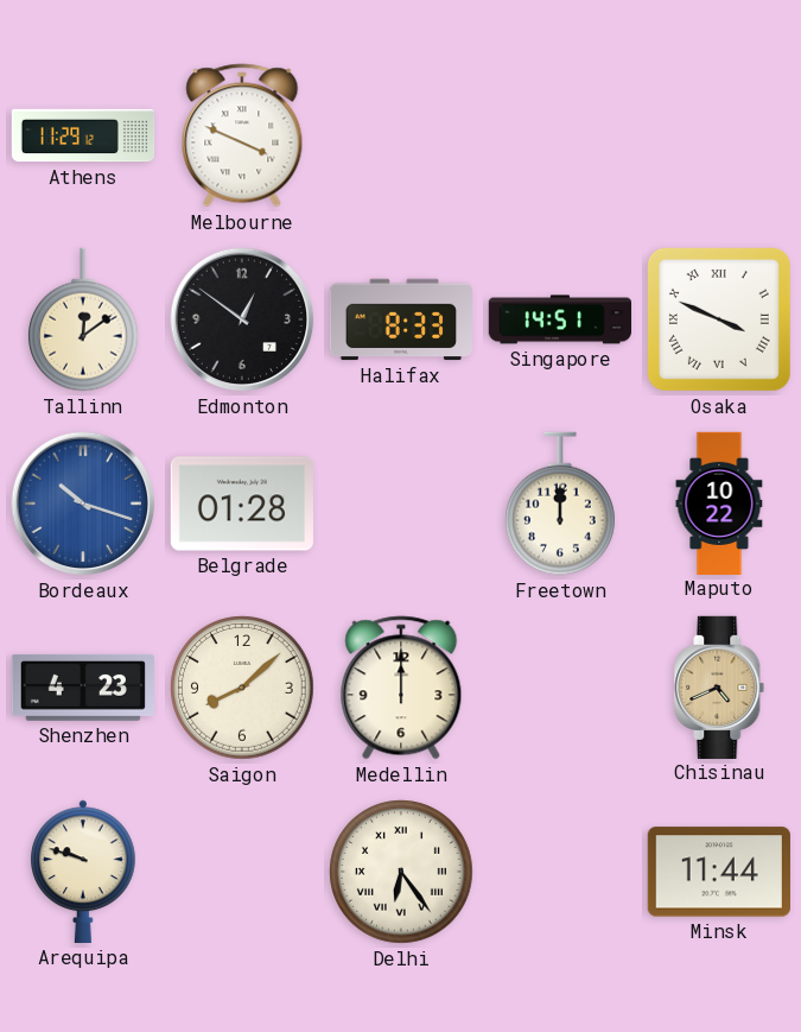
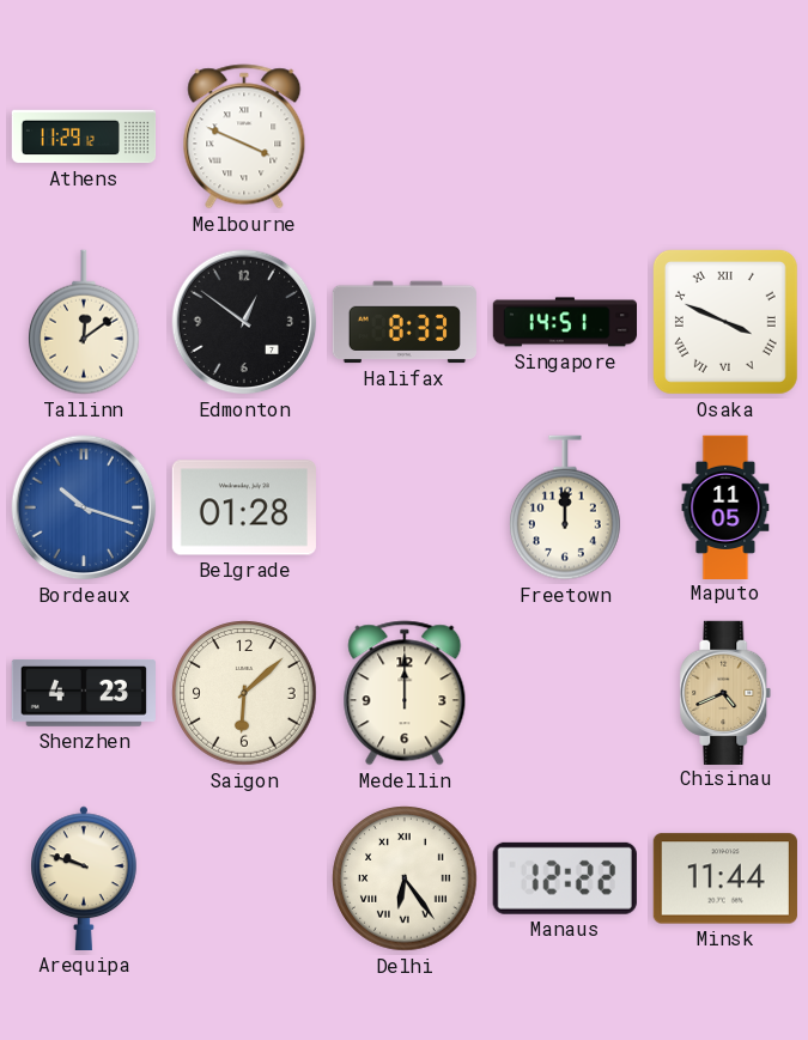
Maputo: 10:22 -> 11:05
Saigon: 8:08 -> 6:08
Manaus: none -> 12:22
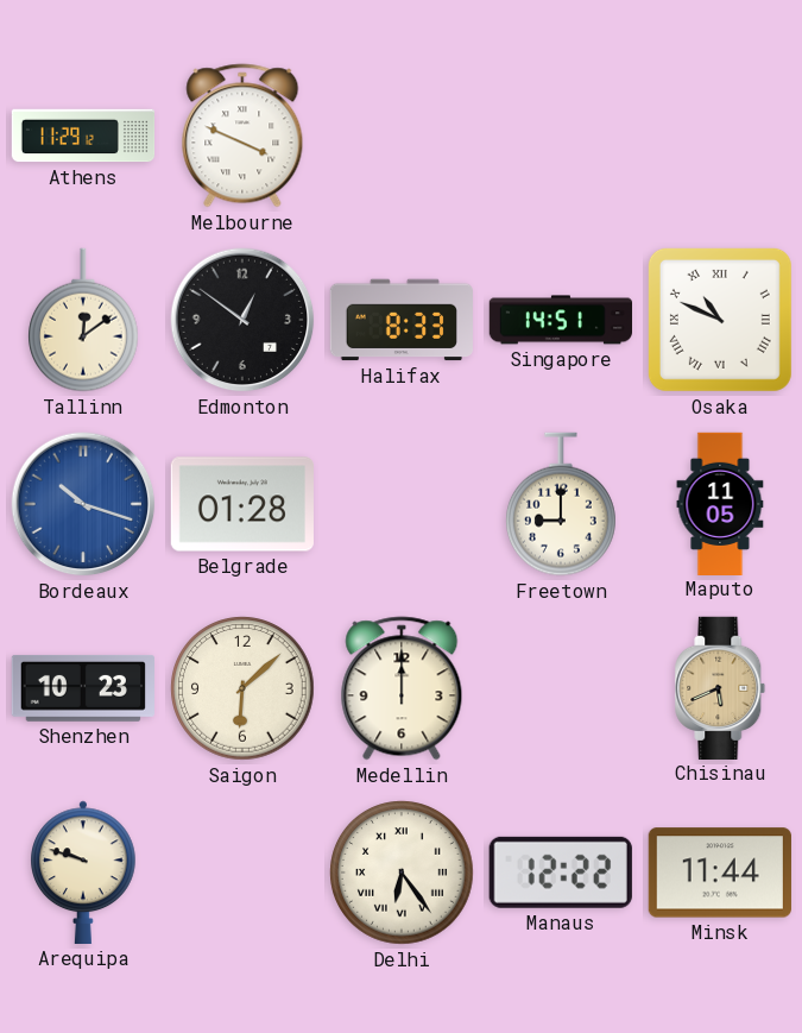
Osaka: 3:49 -> 10:49
Freetown: 12:00 -> 9:00
Shenzhen: 4:23 -> 10:23
Chisinau: 4:41 -> 5:41
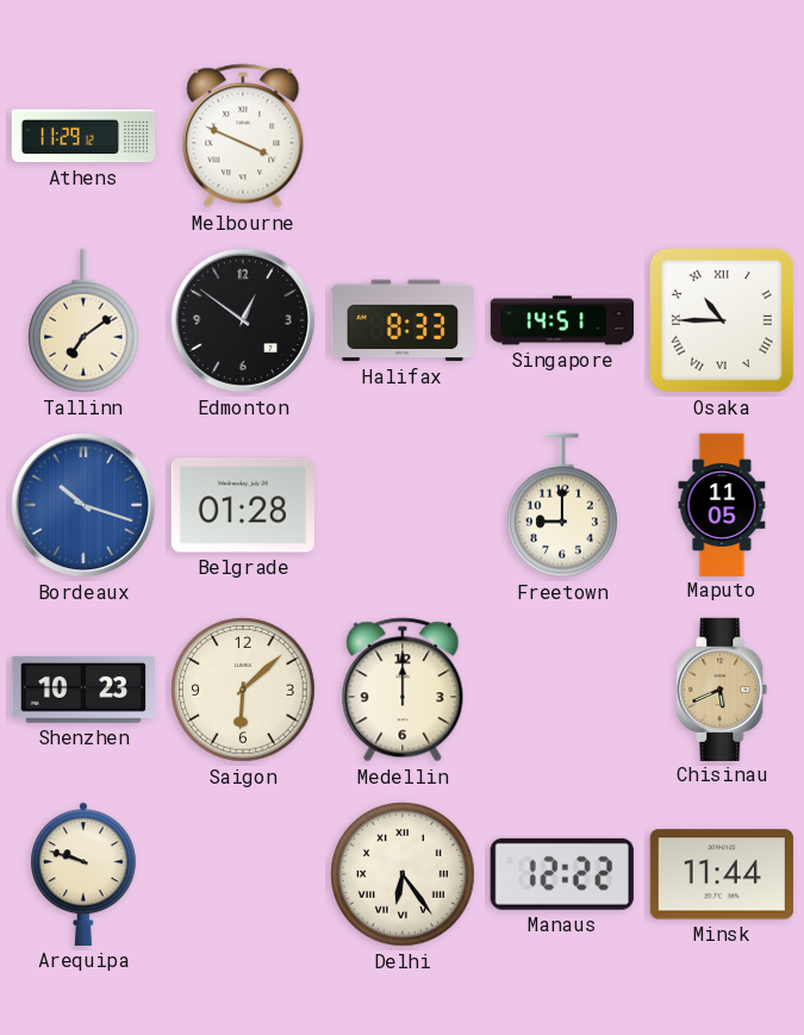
Tallinn: 12:09 -> 7:09
Osaka: 10:49 -> 10:45
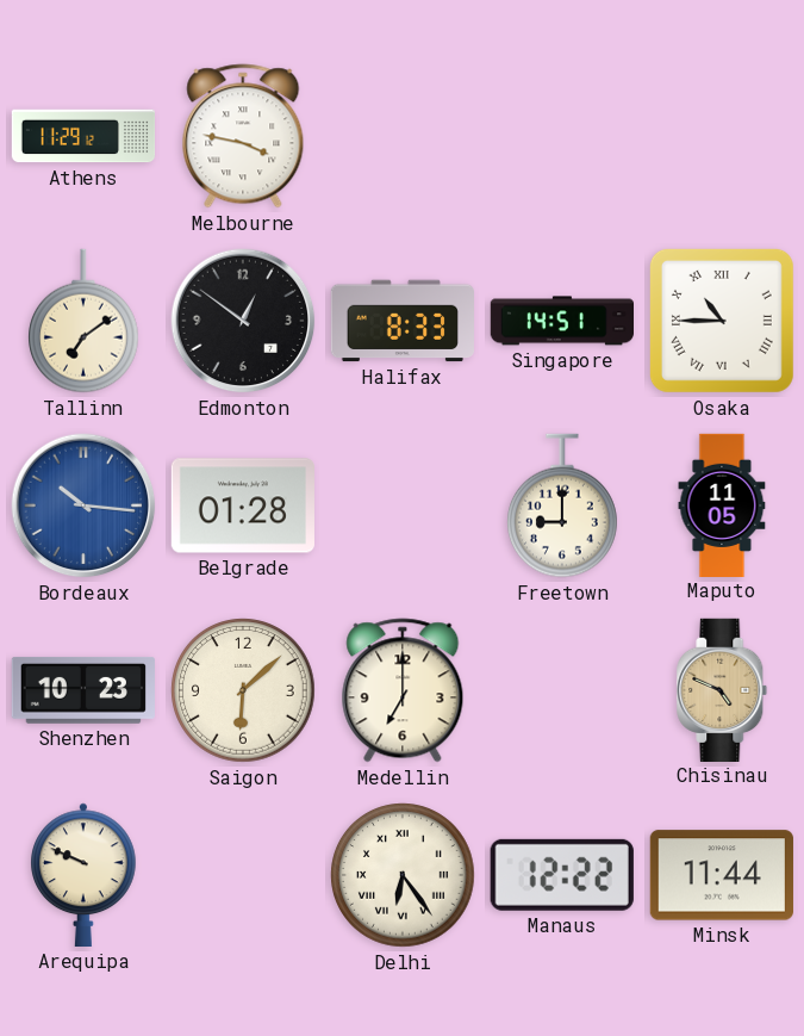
Melbourne: 3:49 -> 3:47
Bordeaux: 10:18 -> 10:16
Medellin: 12:00 -> 7:00
Chisinau: 5:41 -> 4:49
Arequipa: 9:48 -> 9:49
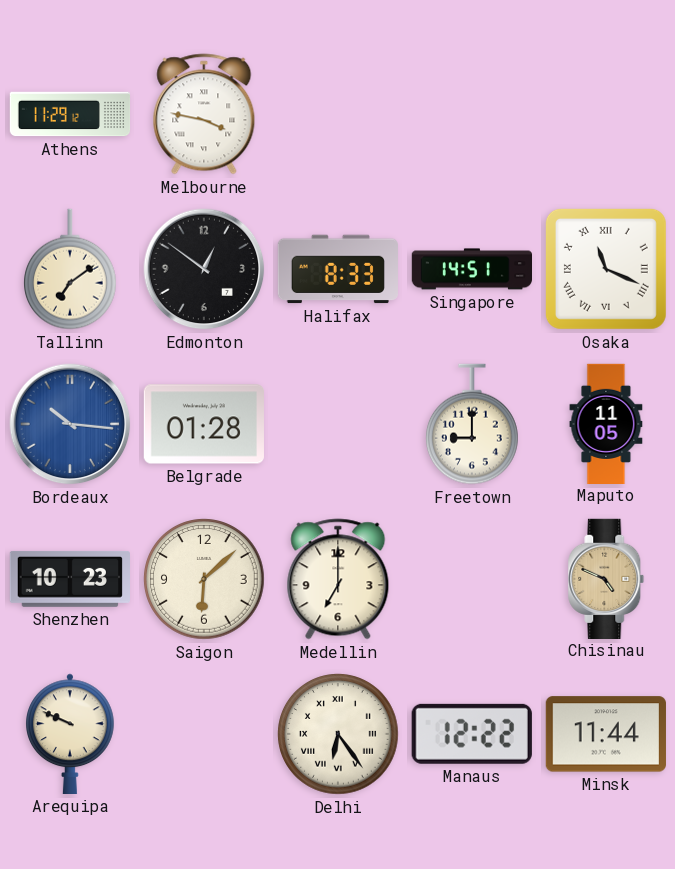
Osaka: 10:45 -> 11:19
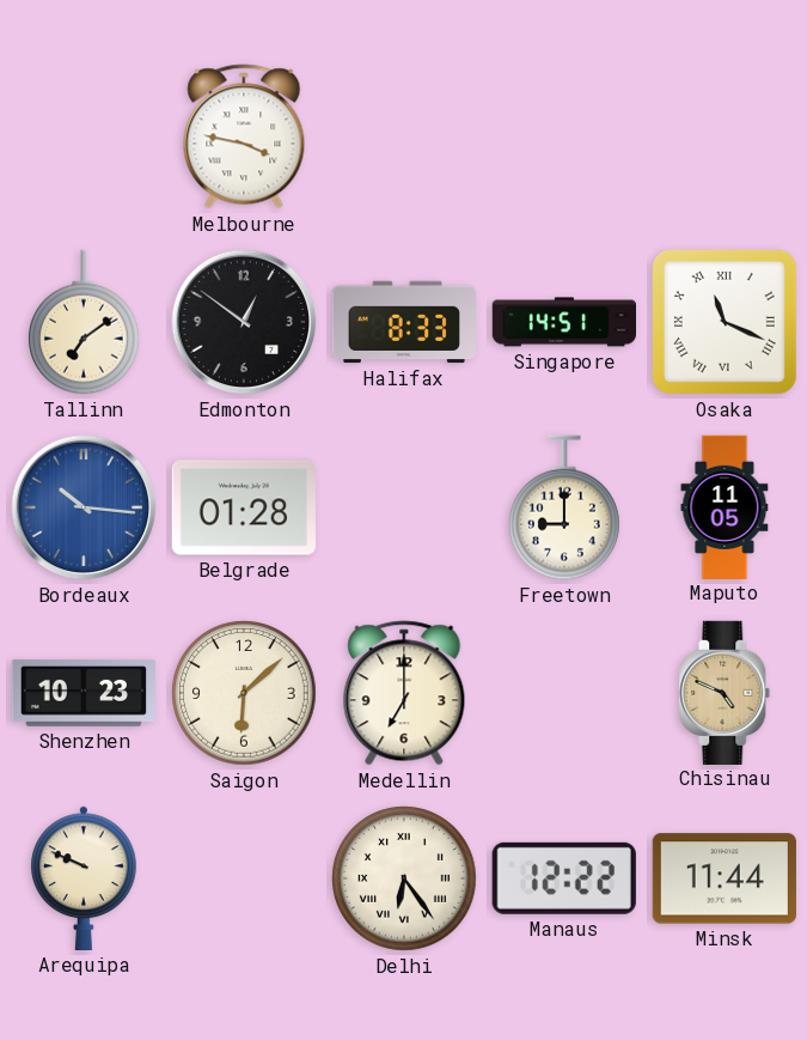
Athens: 11:29 -> none
